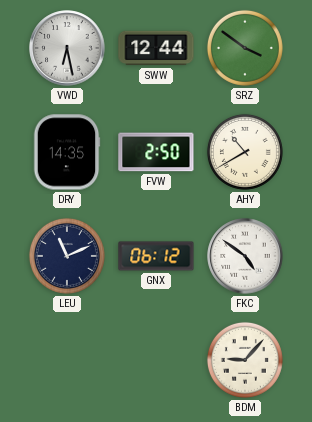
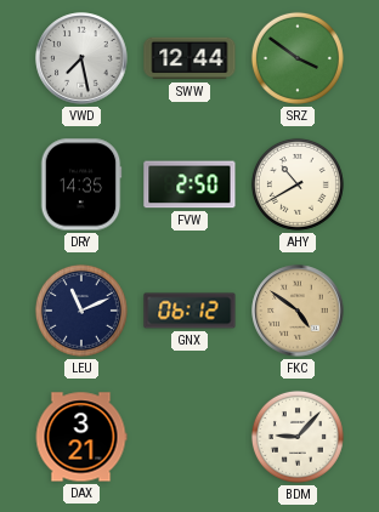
VWD: 6:28 -> 7:28
FKC dial: white -> champagne
DAX: none -> 3:21
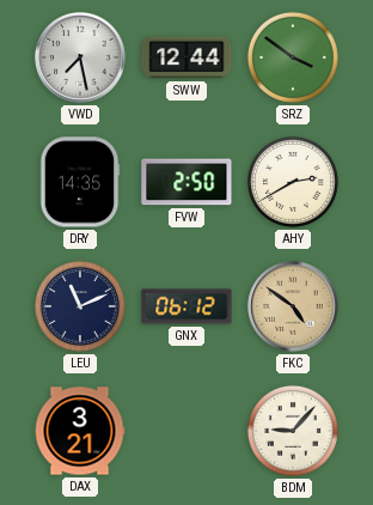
AHY: 10:40 -> 2:40
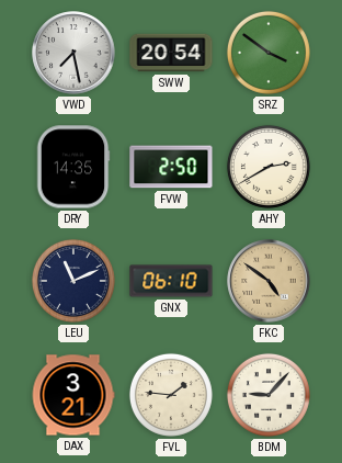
SWW: 12:44 -> 20:54
GNX: 06:12 -> 06:10
FVL: none -> 1:46
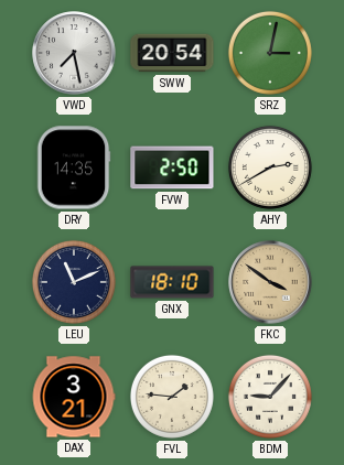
SRZ: 3:51 -> 3:02
GNX: 06:10 -> 18:10
FKC: 4:51 -> 3:51
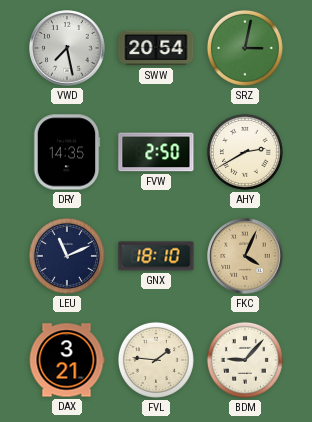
FKC: 3:51 -> 4:04
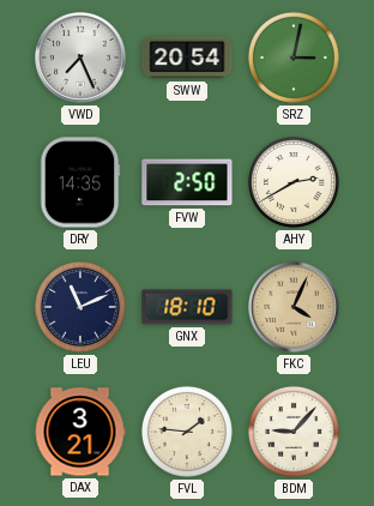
VWD: 7:28 -> 7:26
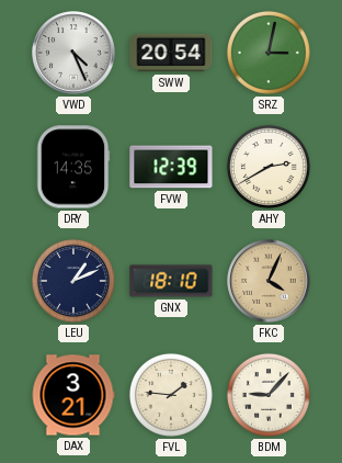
VWD: 7:26 -> 4:26
FVW: 2:50 -> 12:39
LEU: 11:11 -> 1:11
